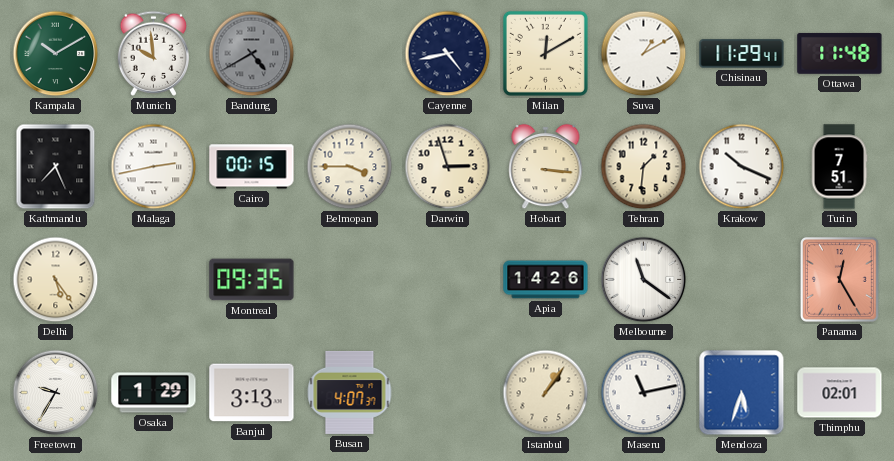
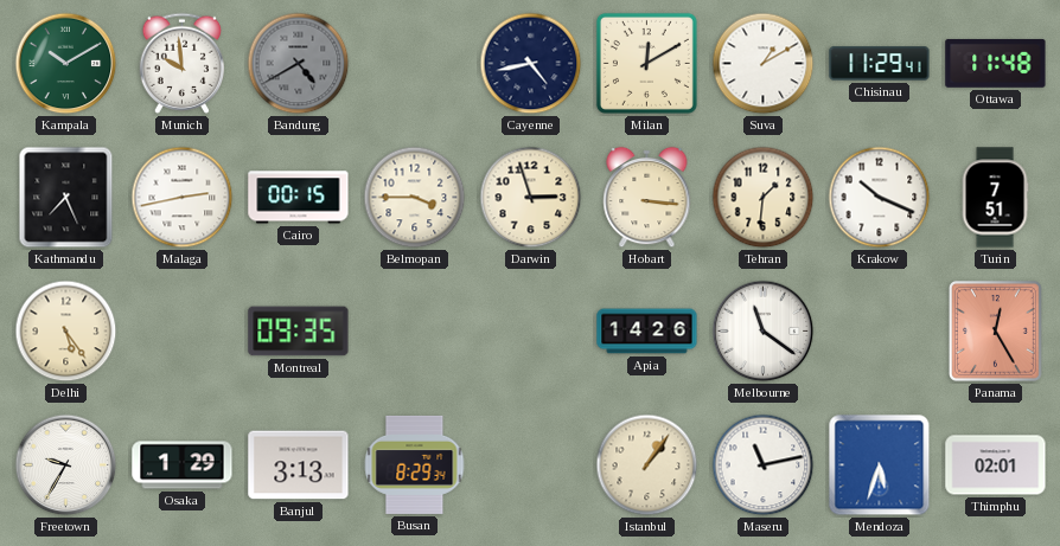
Busan: 4:07 -> 8:29
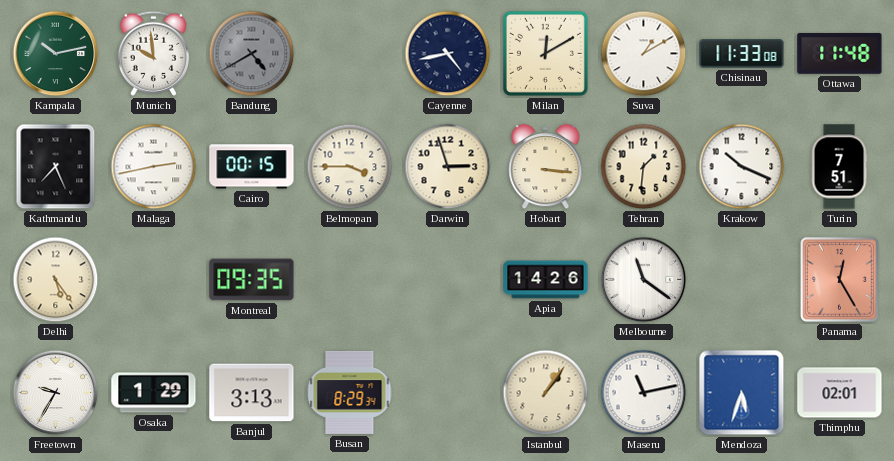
Kampala: 10:10 -> 10:13
Chisinau: 11:29 -> 11:33
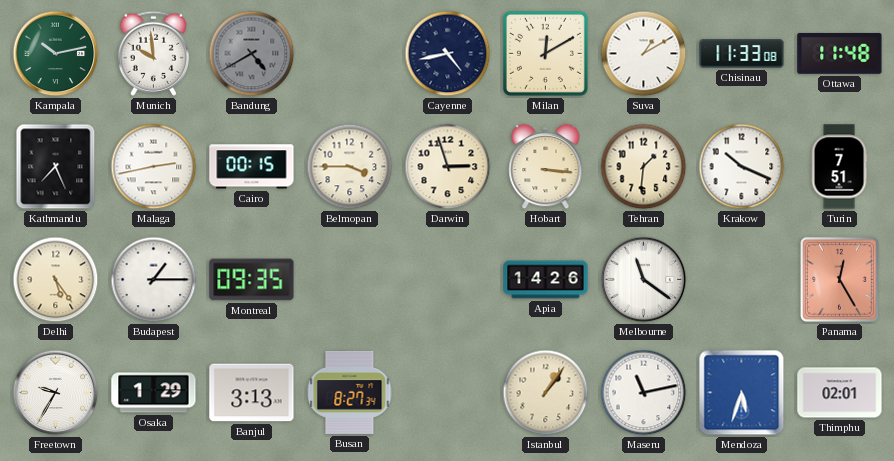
Budapest: none -> 1:15
Busan: 8:29 -> 8:27
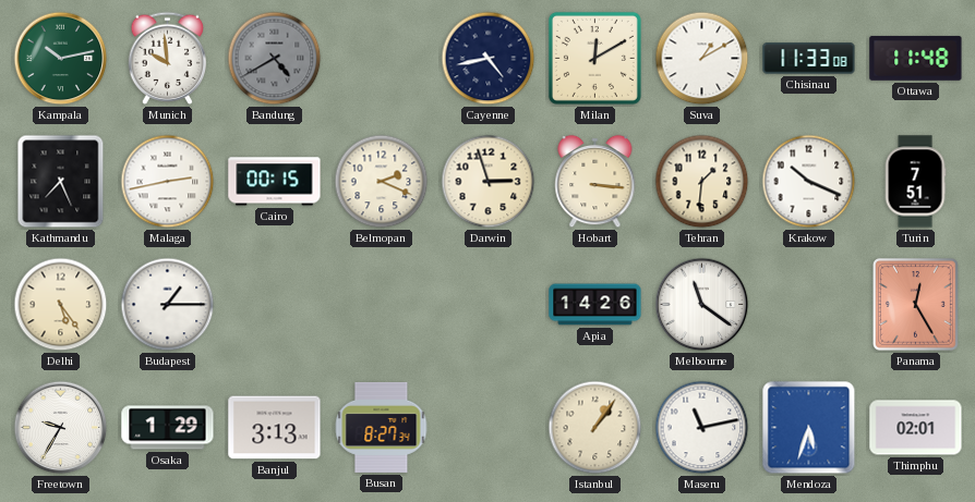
Belmopan: 3:45 -> 2:19
Montreal: 09:35 -> none
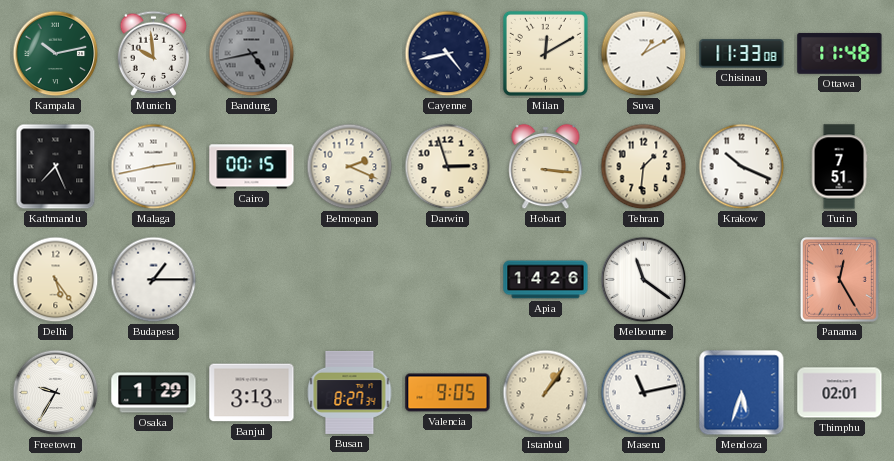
Bandung: 4:40 -> 4:43
Valencia: none -> 9:05
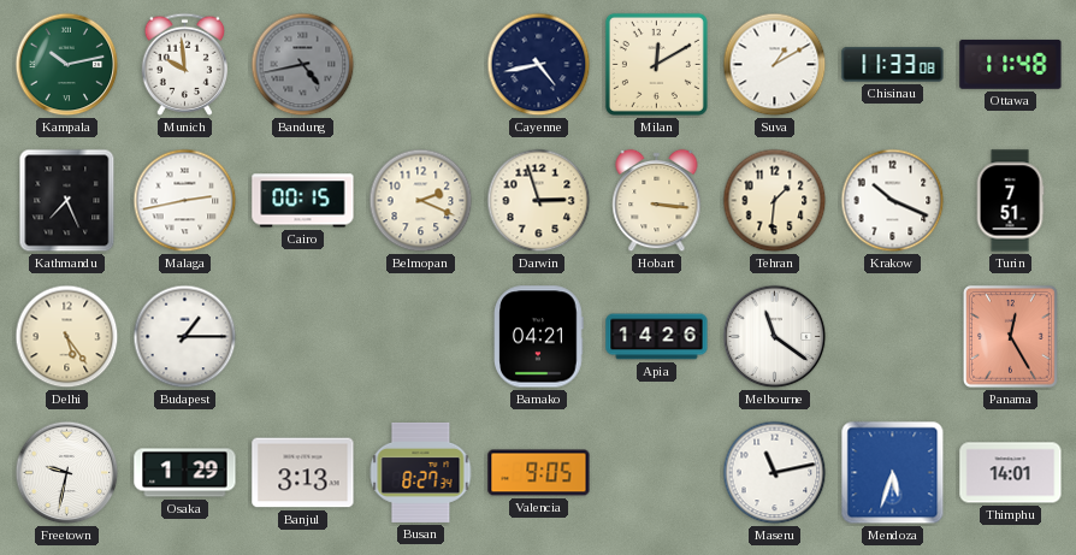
Bamako: none -> 04:21
Freetown: 9:35 -> 9:32
Istanbul: 1:06 -> none
Thimphu: 02:01 -> 14:01
